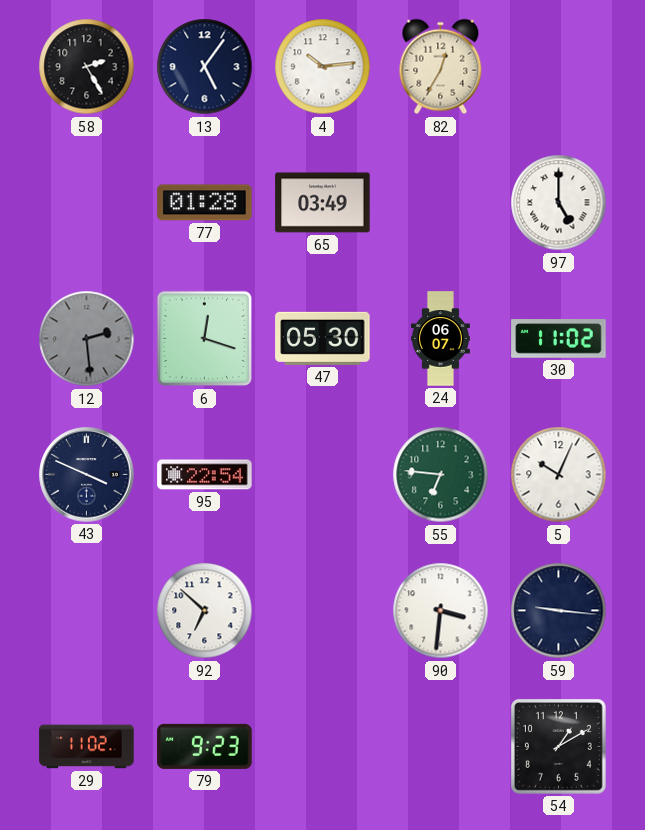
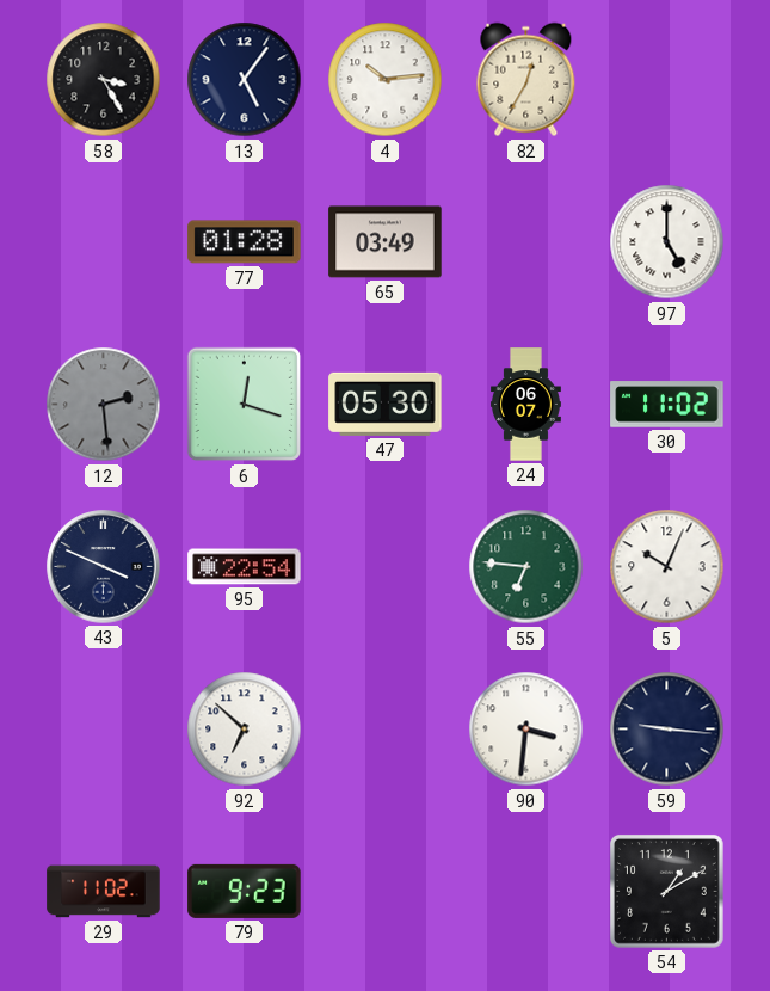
58: 2:25 -> 3:25
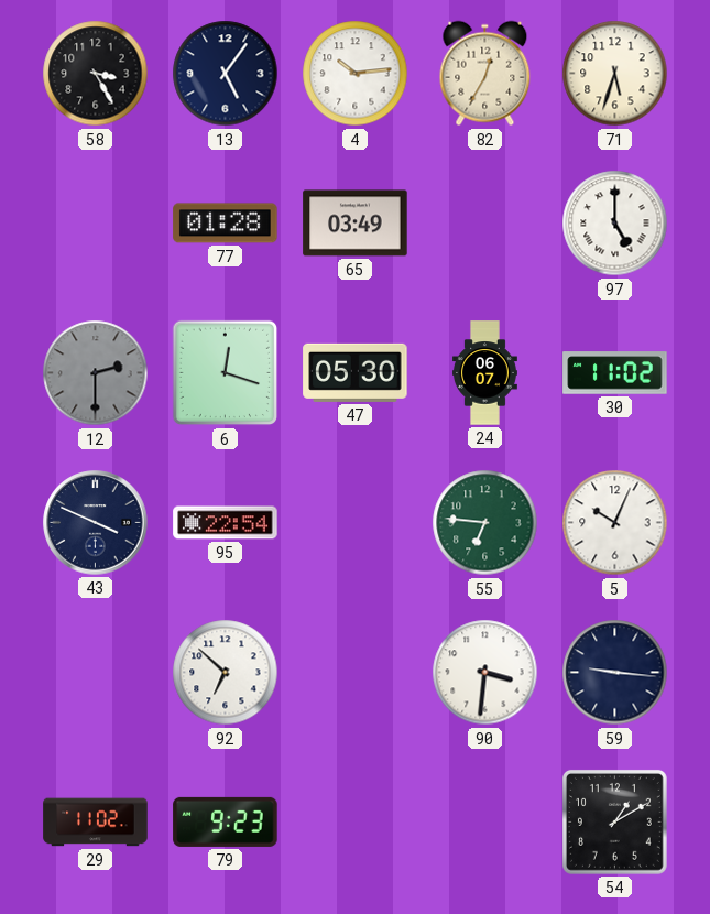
71: none -> 5:33
12: 2:29 -> 2:30
